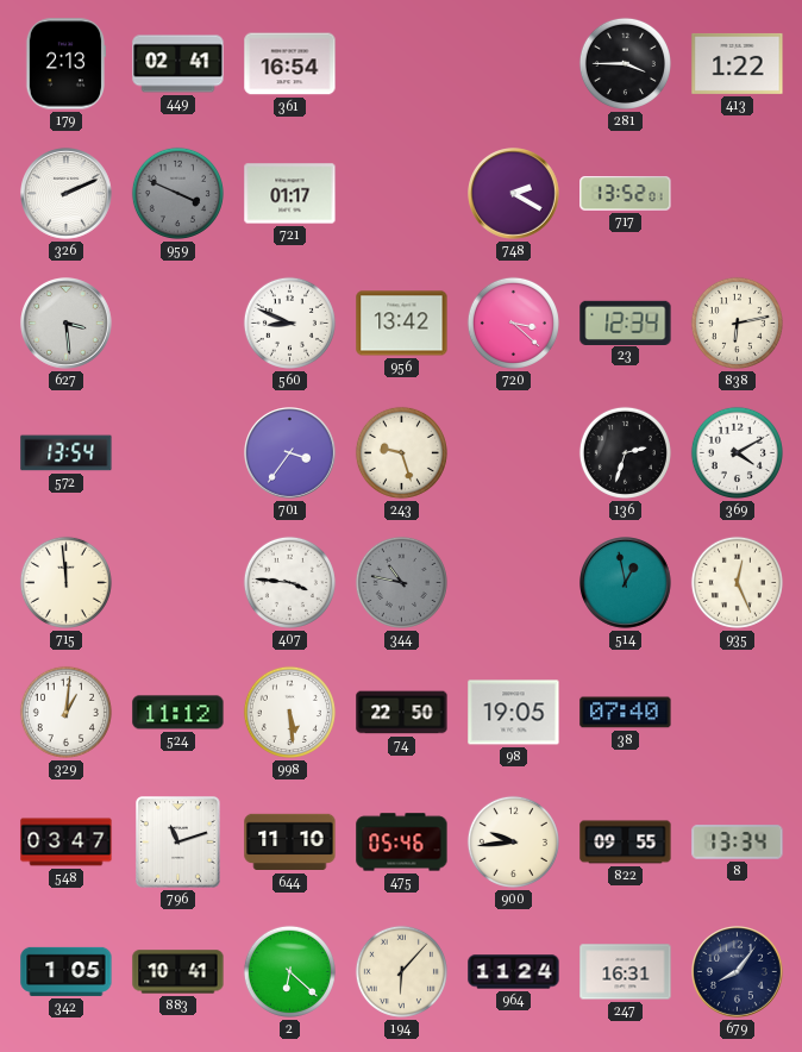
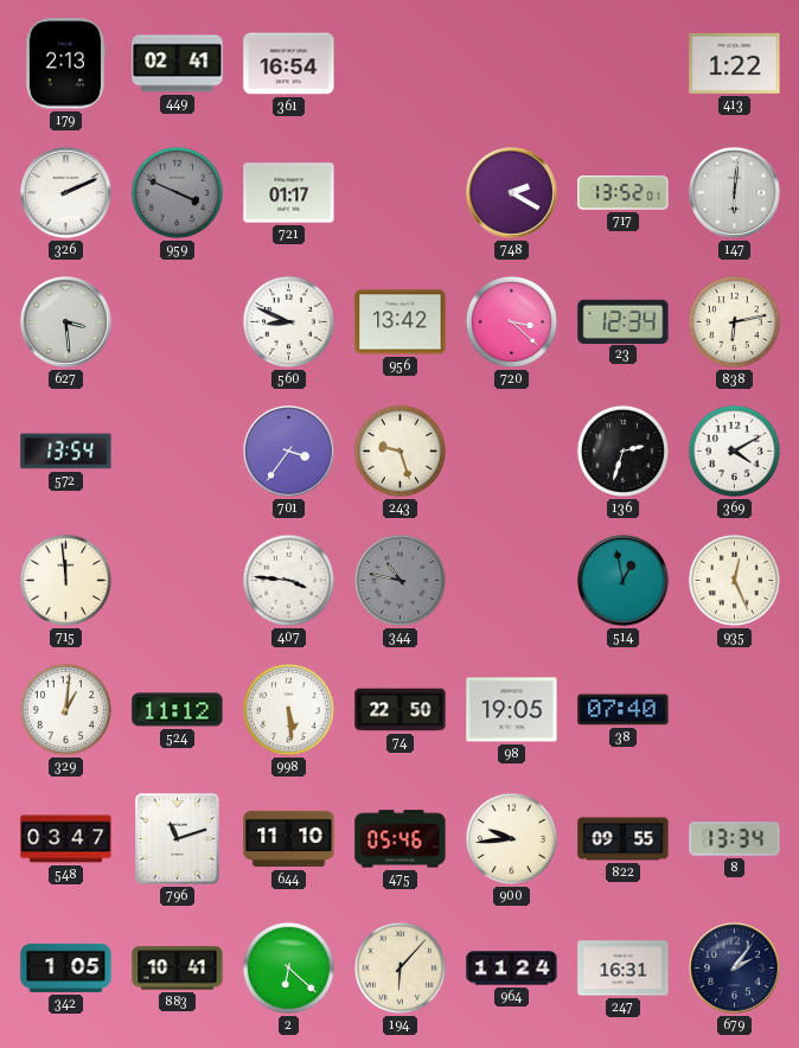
281: 3:45 -> none
147: none -> 6:01
679: 8:06 -> 2:06
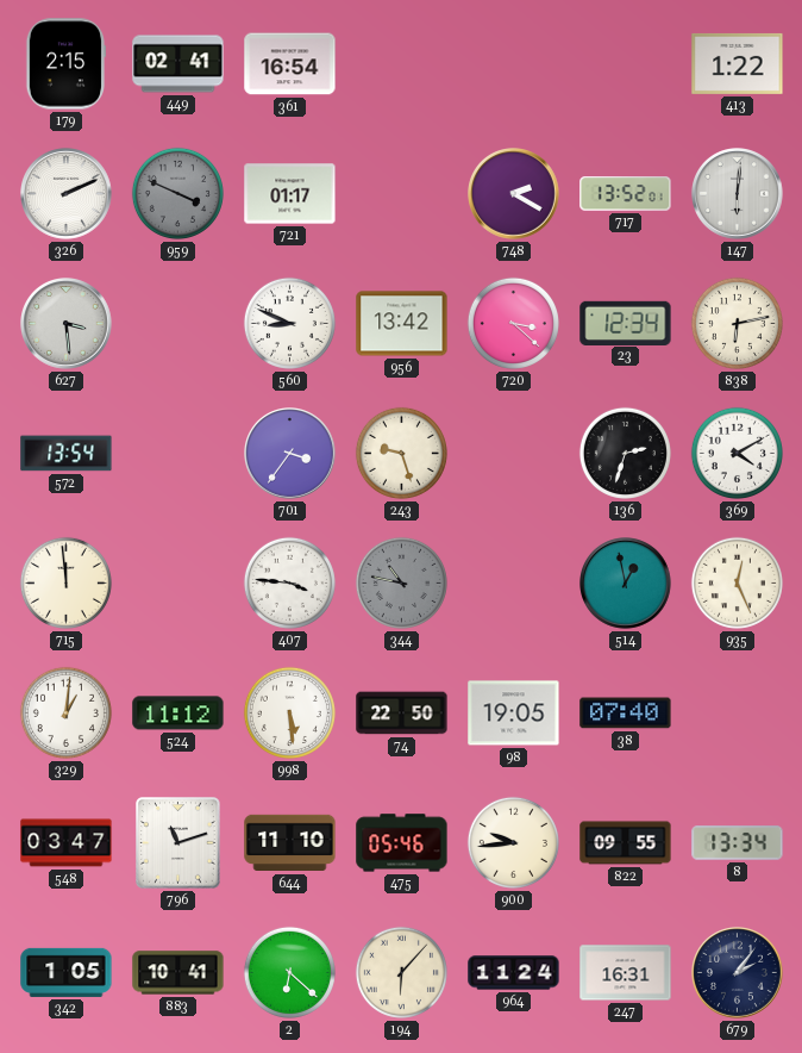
179: 2:13 -> 2:15
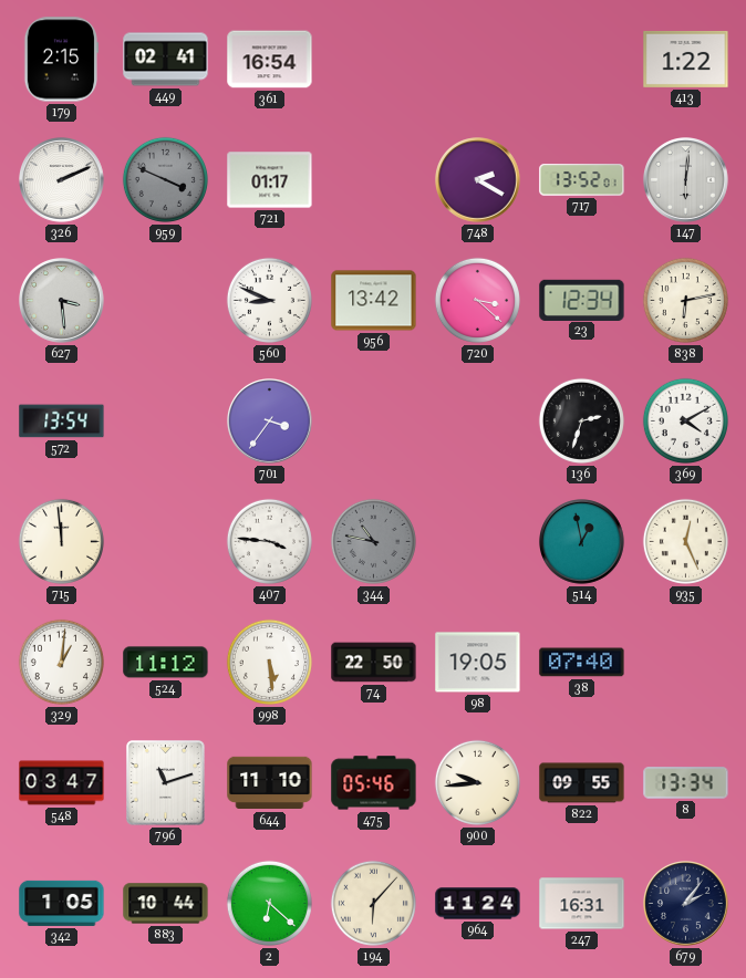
243: 9:27 -> none
883: 10:41 -> 10:44
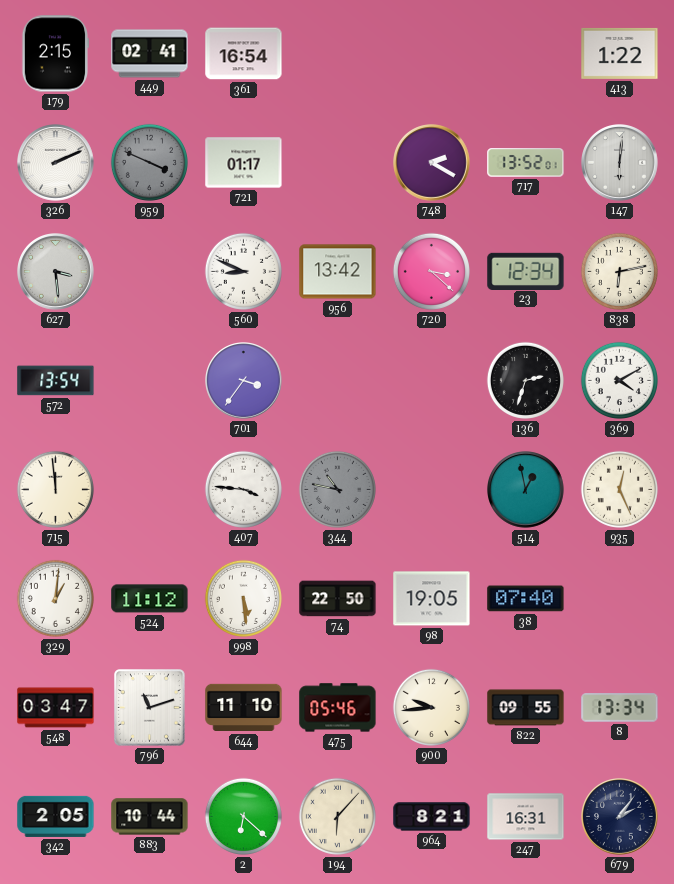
342: 1:05 -> 2:05
964: 11:24 -> 8:21
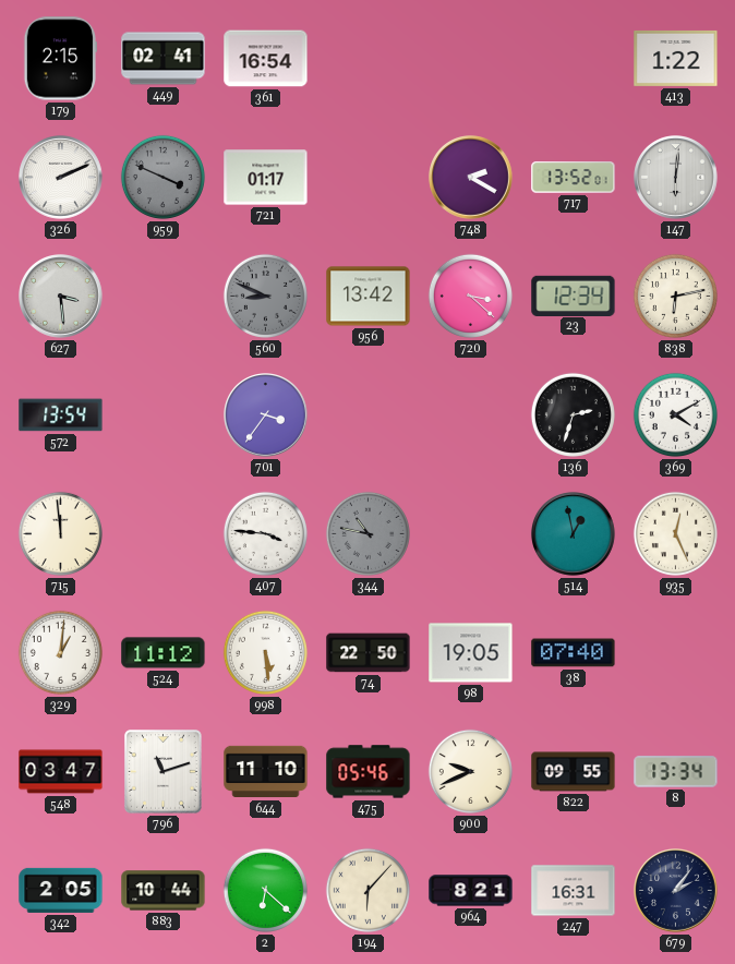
560 dial: white -> grey
900: 9:44 -> 9:41
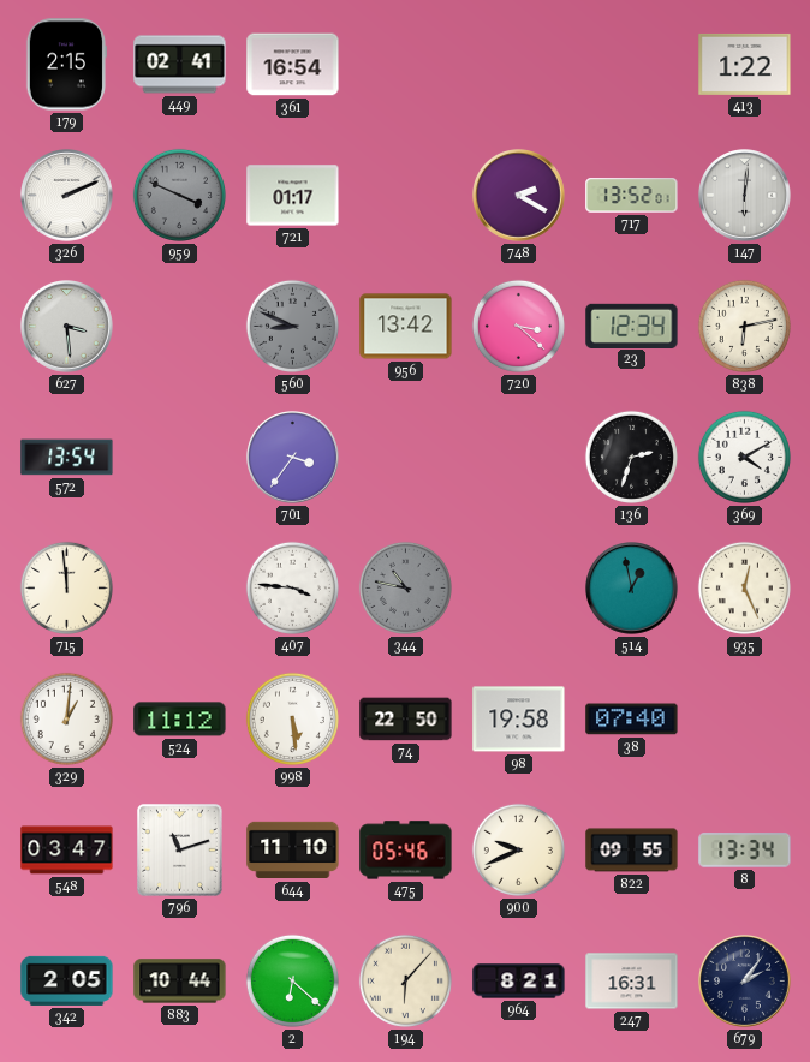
98: 19:05 -> 19:58
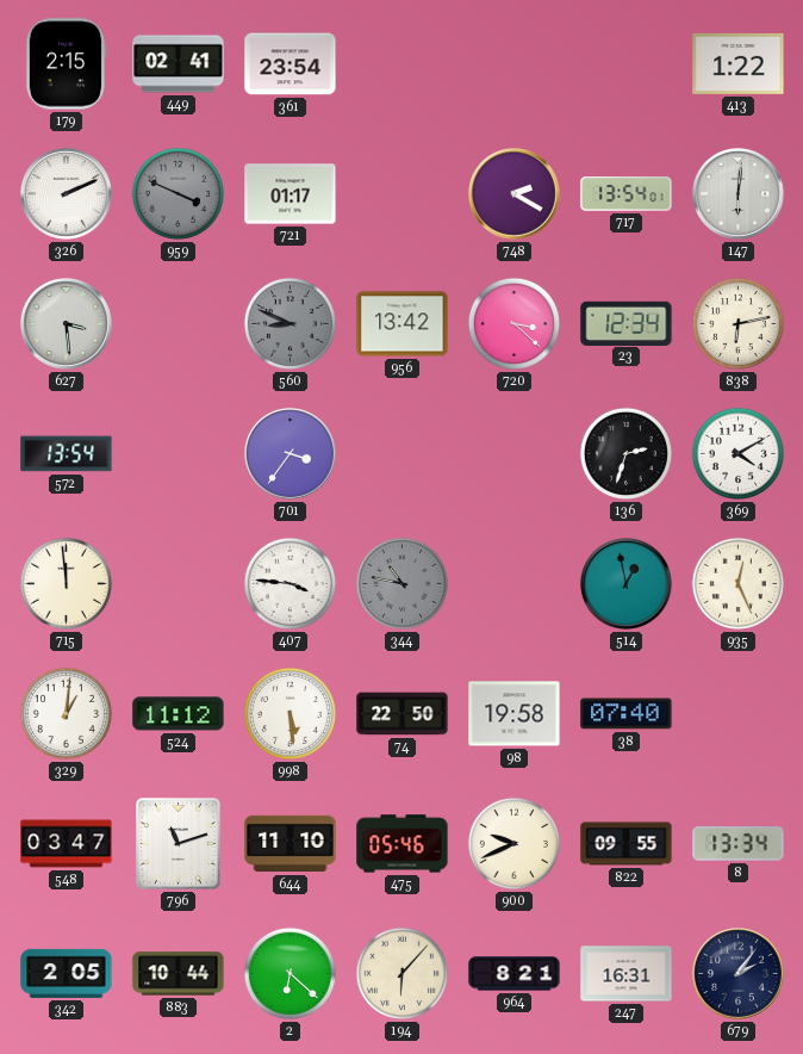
361: 16:54 -> 23:54
717: 13:52 -> 13:54
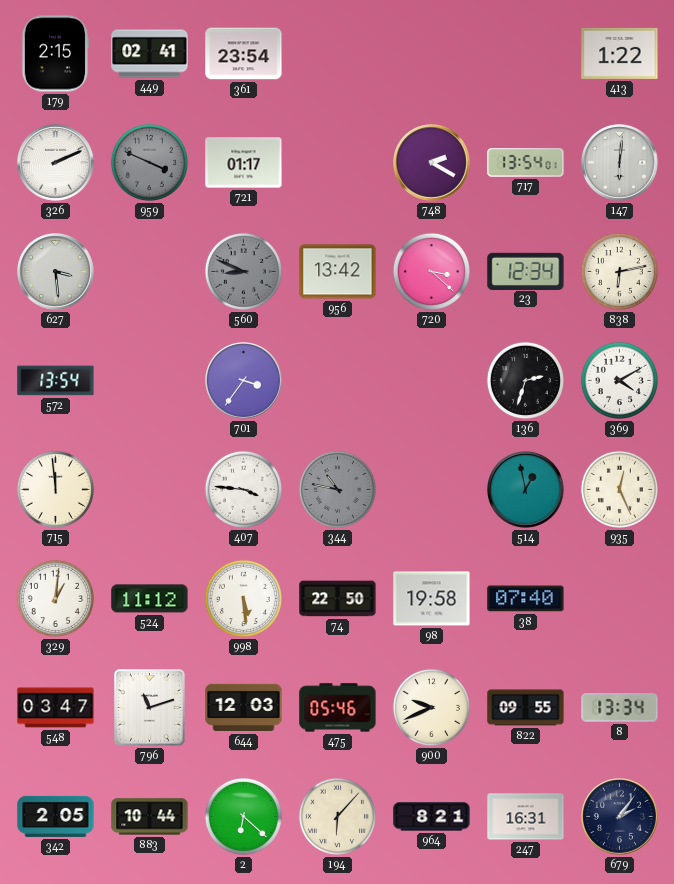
644: 11:10 -> 12:03
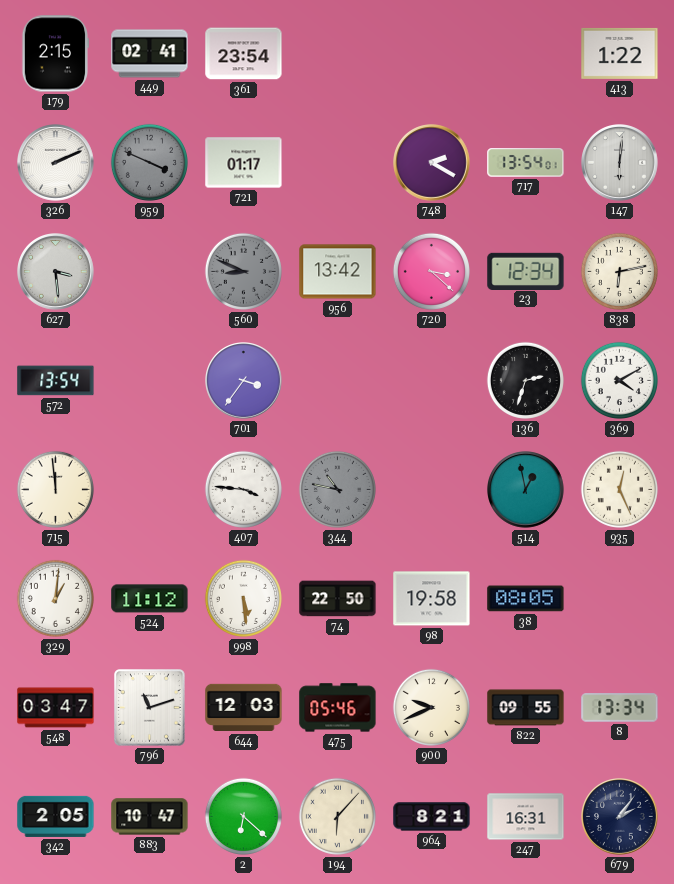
38: 07:40 -> 08:05
883: 10:44 -> 10:47
